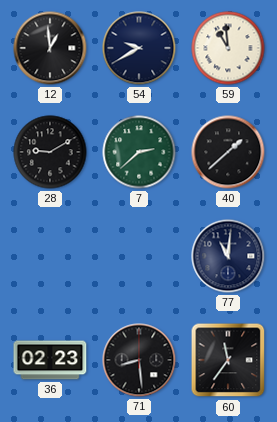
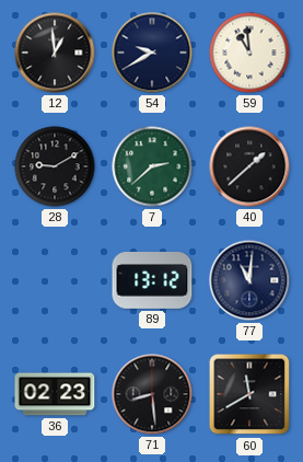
89: none -> 13:12
60: 11:36 -> 11:40
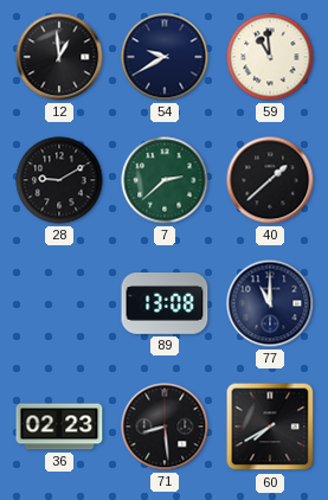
89: 13:12 -> 13:08
77: 11:01 -> 11:00
60: 11:40 -> 7:40
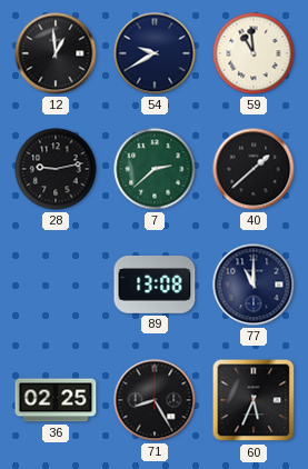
28: 9:10 -> 9:13
36: 02:23 -> 02:25
71: 8:29 -> 8:25
60: 7:40 -> 5:34
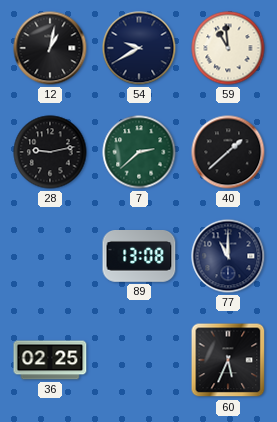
12: 12:59 -> 1:02
71: 8:25 -> none
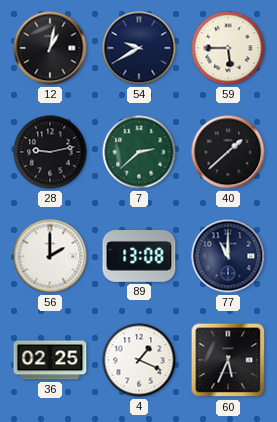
59: 10:59 -> 5:45
56: none -> 2:00
4: none -> 1:19
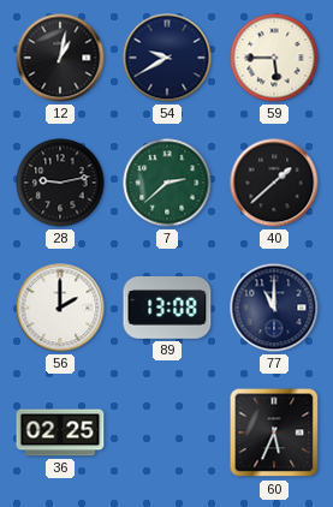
4: 1:19 -> none
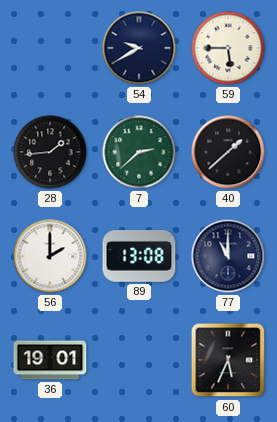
12: 1:02 -> none
28: 9:13 -> 1:44
36: 02:25 -> 19:01
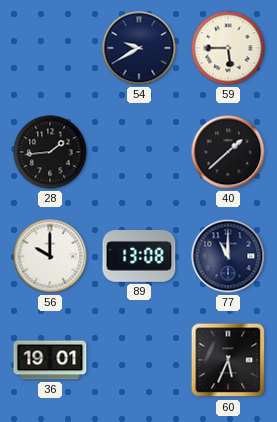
7: 2:38 -> none
56: 2:00 -> 10:00
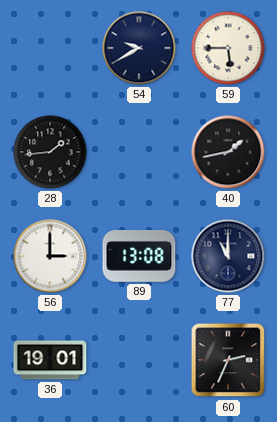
40: 1:38 -> 1:43
56: 10:00 -> 3:00
60: 5:34 -> 2:34
